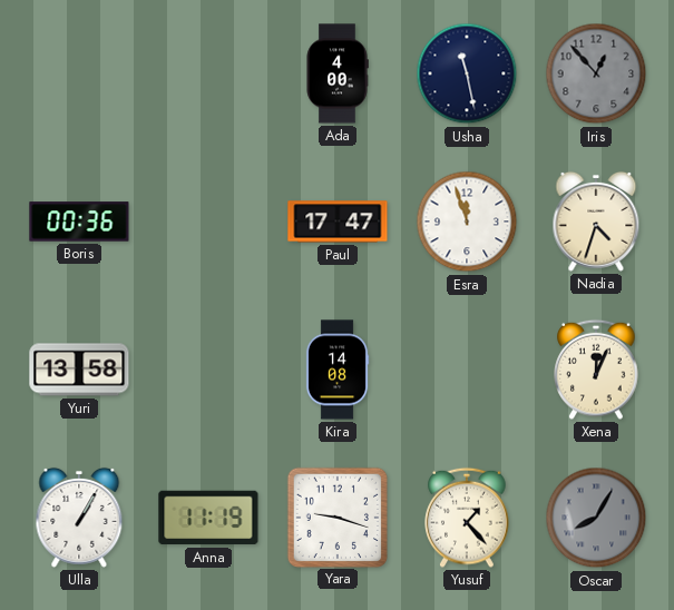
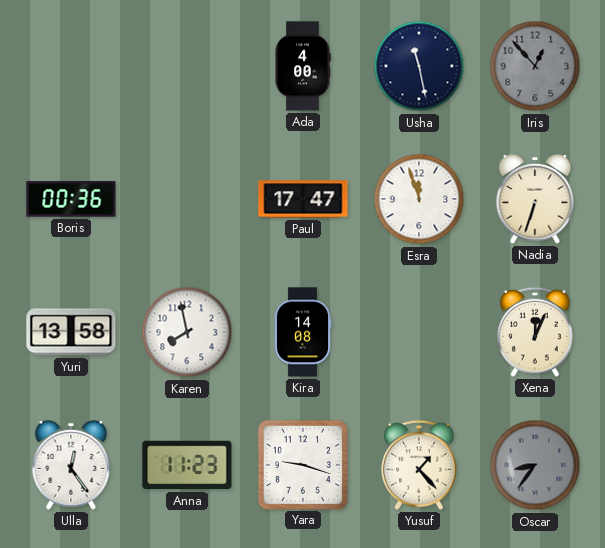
Nadia: 4:33 -> 6:33
Karen: none -> 7:58
Ulla: 1:05 -> 12:24
Anna: 11:19 -> 11:23
Oscar: 8:05 -> 8:36
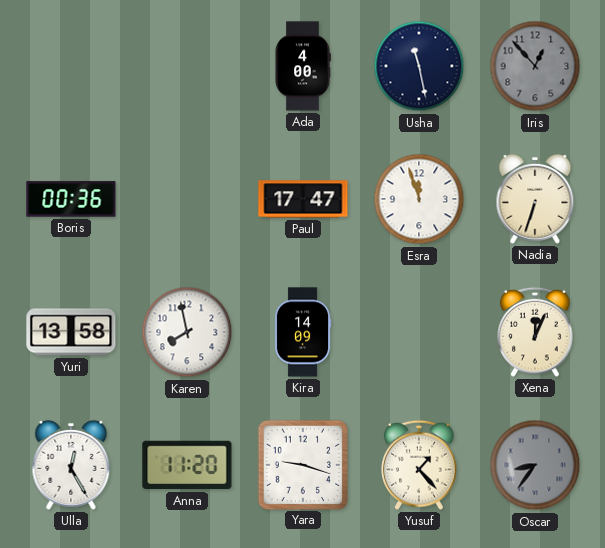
Kira: 14:08 -> 14:09
Ulla: 12:24 -> 12:25
Anna: 11:23 -> 11:20
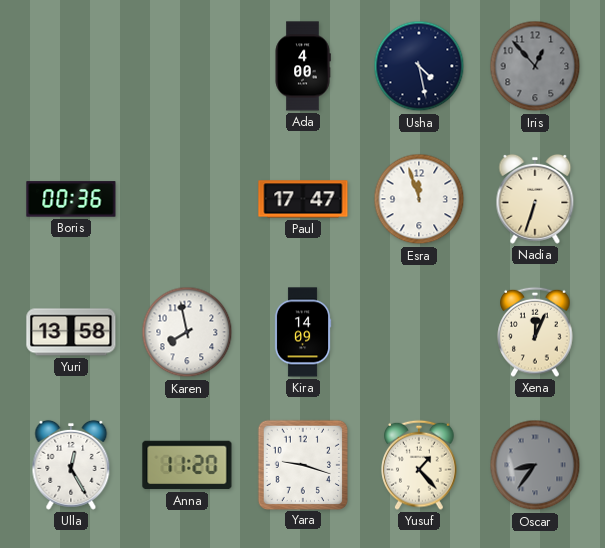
Usha: 11:28 -> 4:28
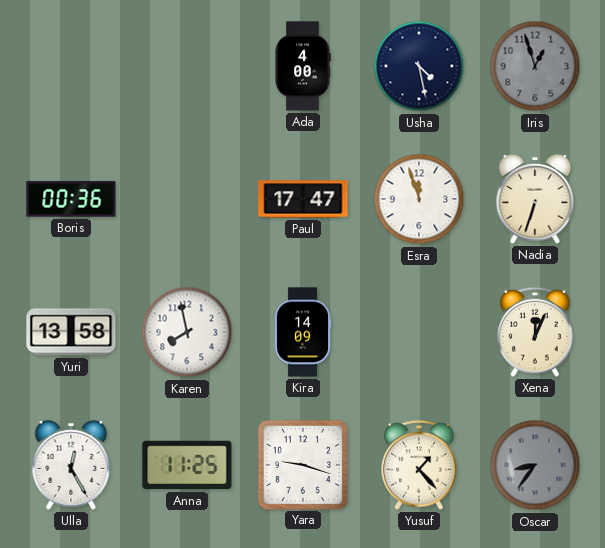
Iris: 12:53 -> 12:57
Anna: 11:20 -> 11:25
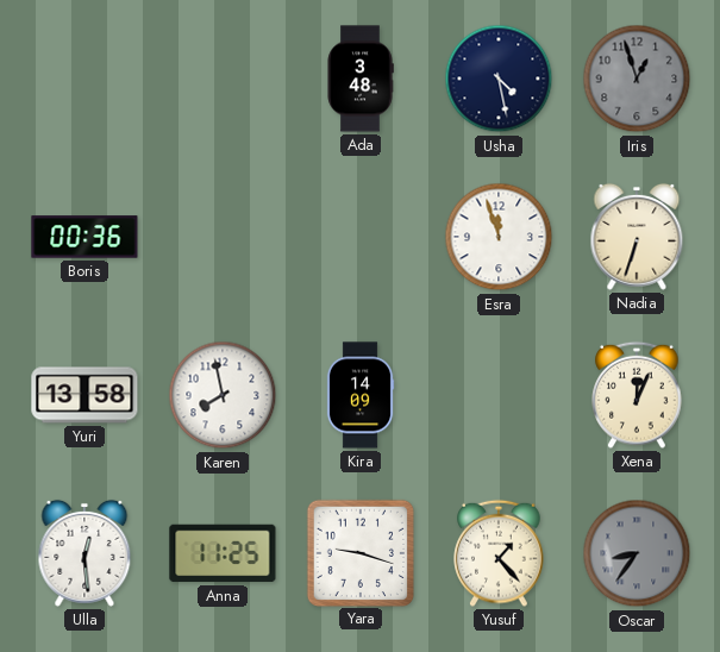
Ada: 4:00 -> 3:48
Paul: 17:47 -> none
Ulla: 12:25 -> 12:29
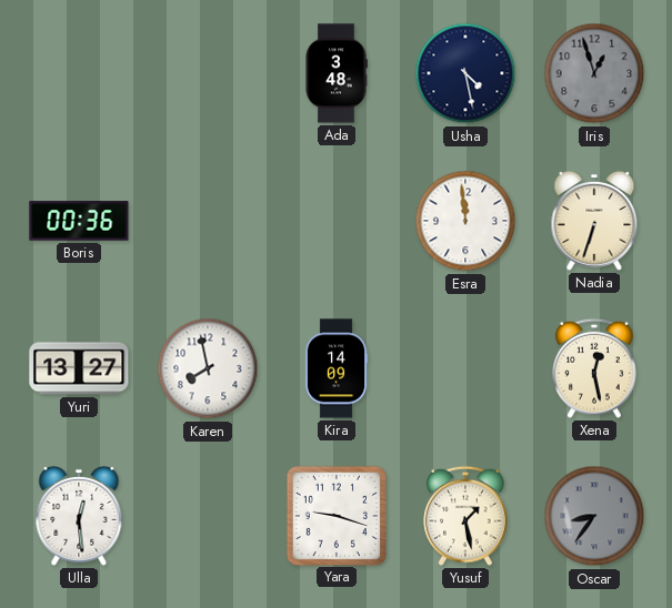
Esra: 11:57 -> 11:59
Yuri: 13:58 -> 13:27
Xena: 12:04 -> 12:28
Anna: 11:25 -> none
Yusuf: 1:23 -> 1:28
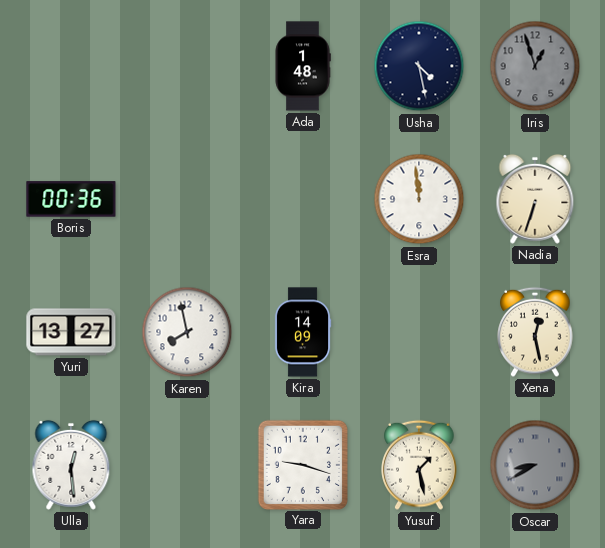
Ada: 3:48 -> 1:48
Oscar: 8:36 -> 8:40
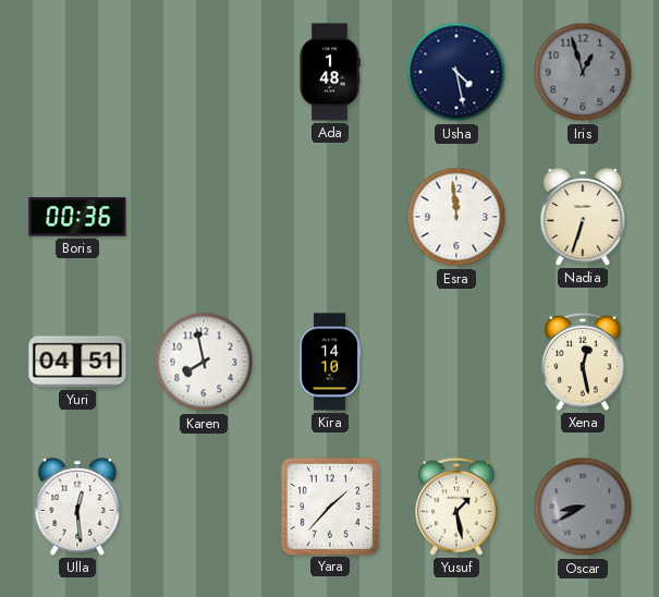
Yuri: 13:27 -> 04:51
Kira: 14:09 -> 14:10
Yara: 9:18 -> 1:37
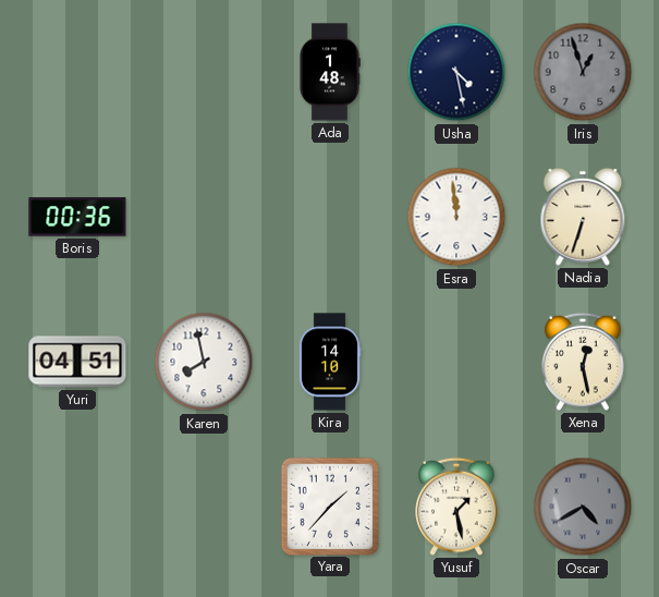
Ulla: 12:29 -> none
Oscar: 8:40 -> 4:40
